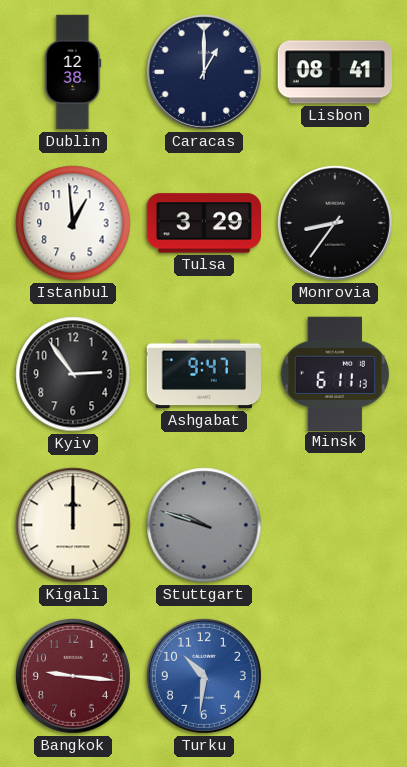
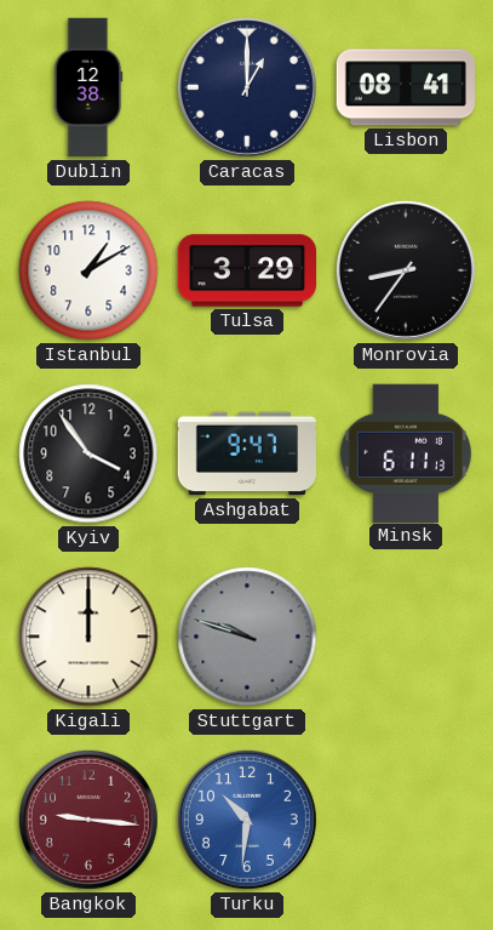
Istanbul: 12:59 -> 1:10
Kyiv: 2:54 -> 3:54
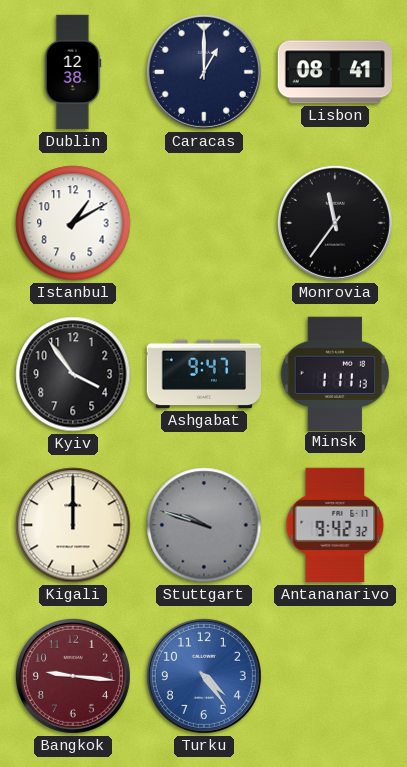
Tulsa: 3:29 -> none
Monrovia: 8:36 -> 11:36
Minsk: 6:11 -> 1:11
Antananarivo: none -> 9:42
Turku: 10:31 -> 4:24
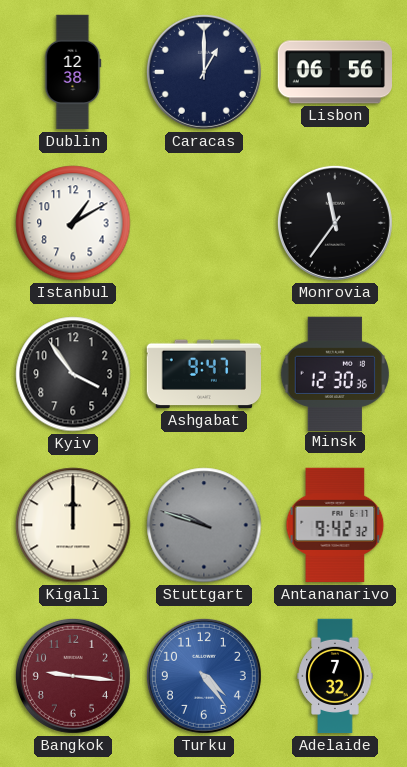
Lisbon: 08:41 -> 06:56
Minsk: 1:11 -> 12:30
Adelaide: none -> 7:32
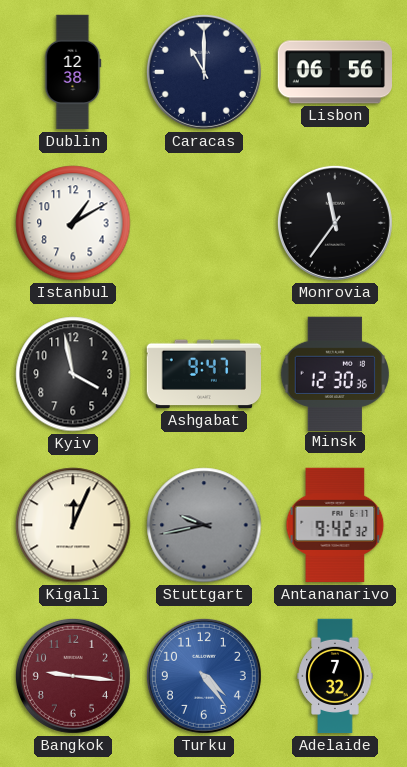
Caracas: 1:00 -> 11:00
Kyiv: 3:54 -> 3:58
Kigali: 12:00 -> 12:04
Stuttgart: 9:48 -> 9:43
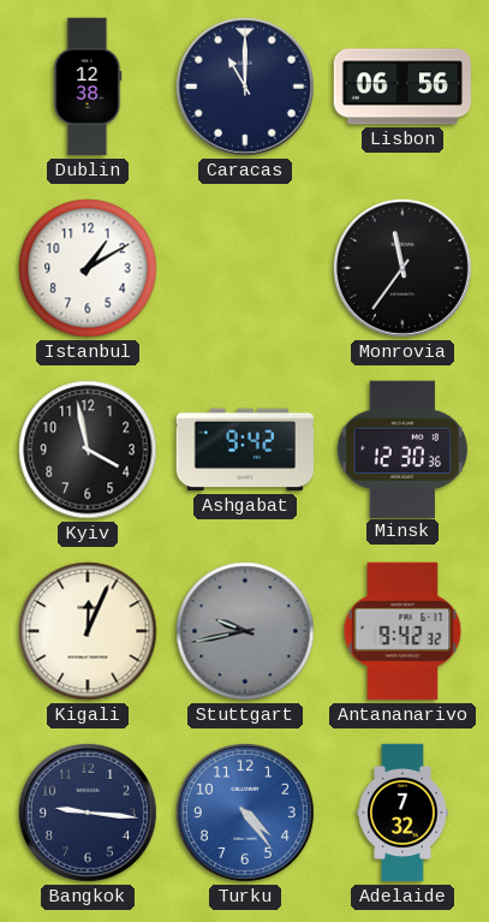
Ashgabat: 9:47 -> 9:42
Bangkok dial: burgundy -> navy
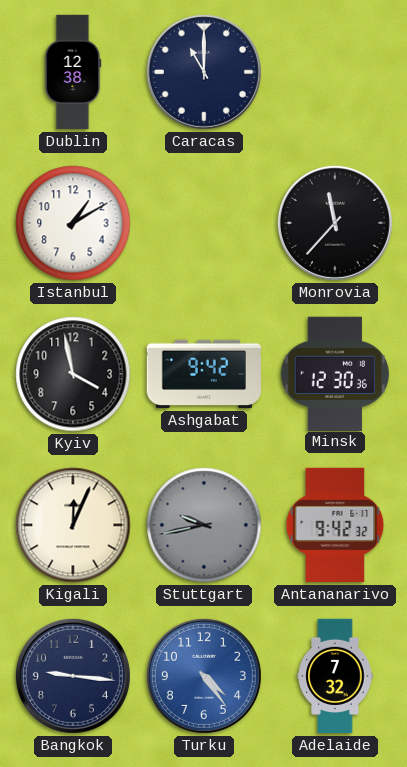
Lisbon: 06:56 -> none
Monrovia: 11:36 -> 11:37
